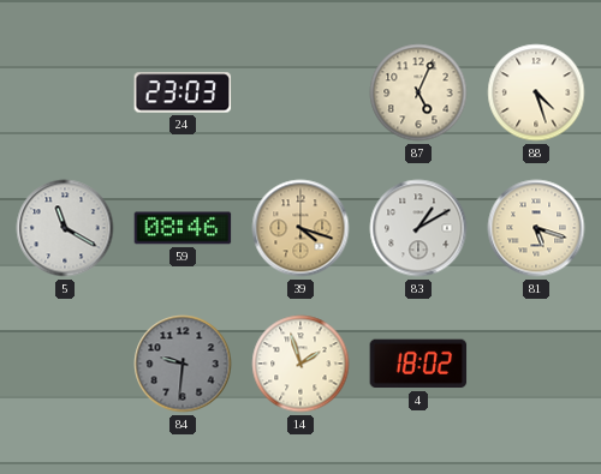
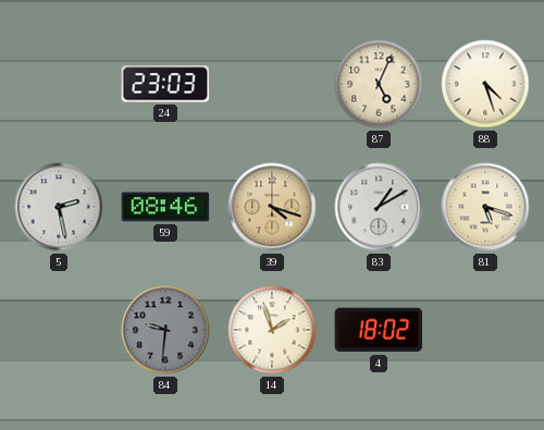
5: 11:20 -> 2:28
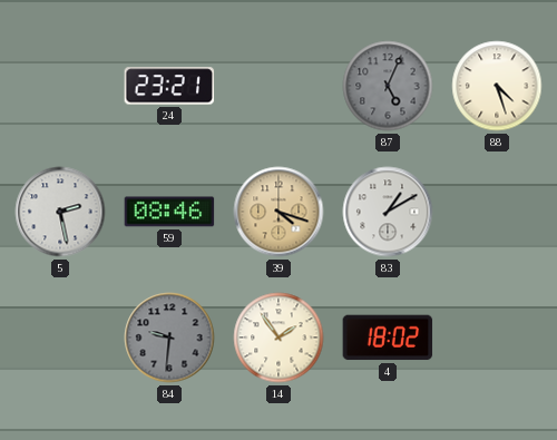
24: 23:03 -> 23:21
87 dial: cream -> grey
81: 5:18 -> none
14: 1:57 -> 1:54
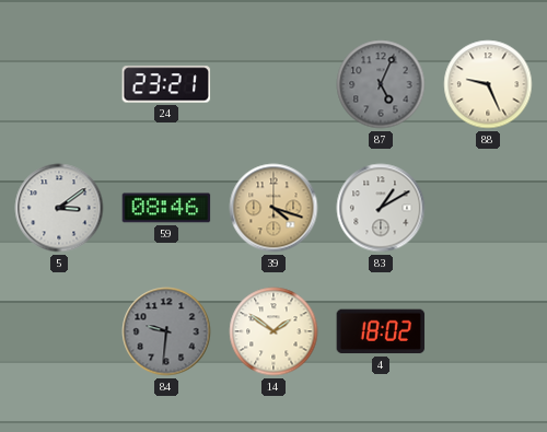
88: 4:27 -> 9:26
5: 2:28 -> 3:09
14: 1:54 -> 1:51
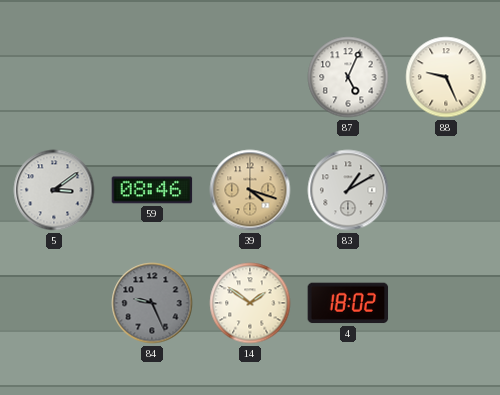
24: 23:21 -> none
87 dial: grey -> white
84: 9:31 -> 9:26
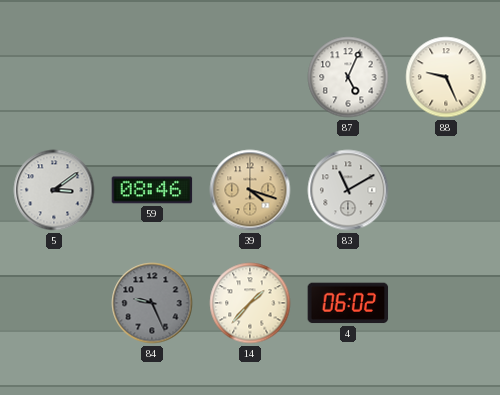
83: 1:10 -> 11:10
14: 1:51 -> 1:37
4: 18:02 -> 06:02
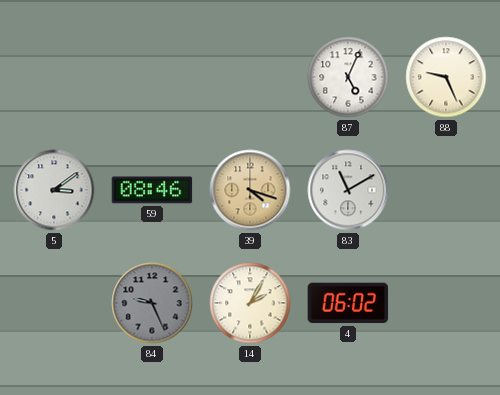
14: 1:37 -> 2:05
